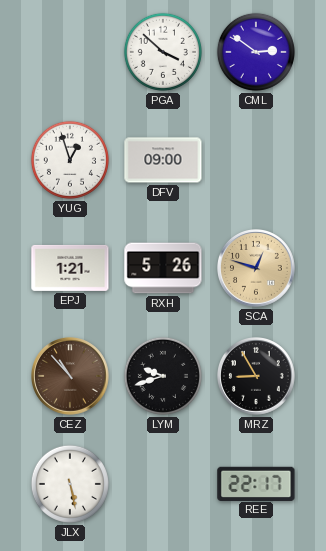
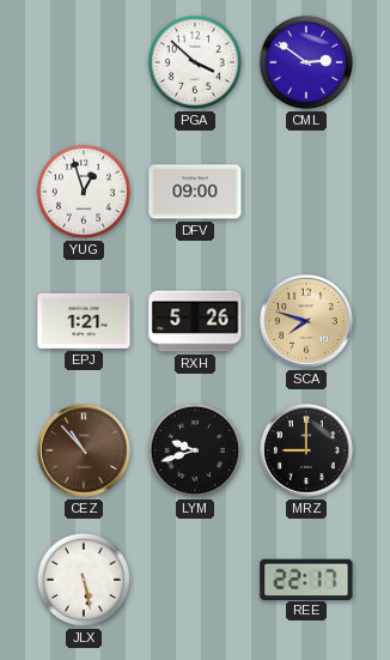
SCA: 12:48 -> 7:48
MRZ: 8:55 -> 9:00
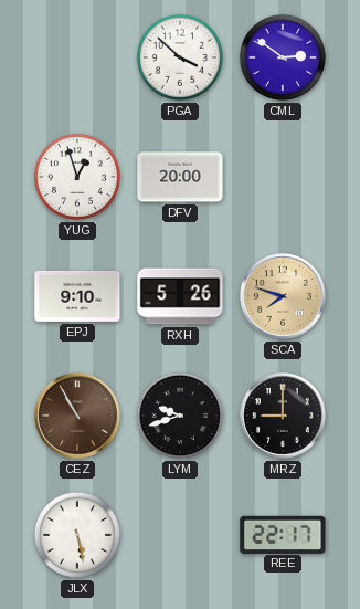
DFV: 09:00 -> 20:00
EPJ: 1:21 -> 9:10
CEZ: 10:53 -> 10:55
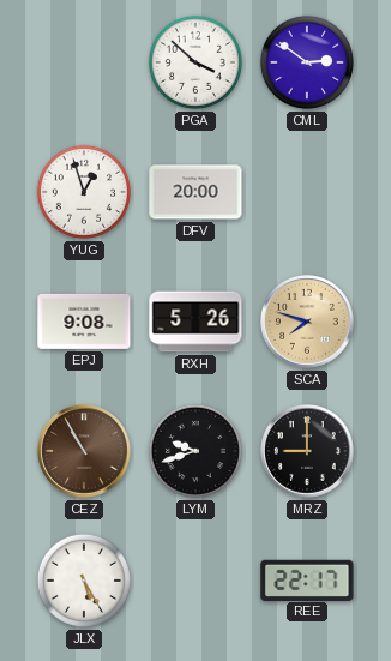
EPJ: 9:10 -> 9:08
JLX: 5:28 -> 5:25
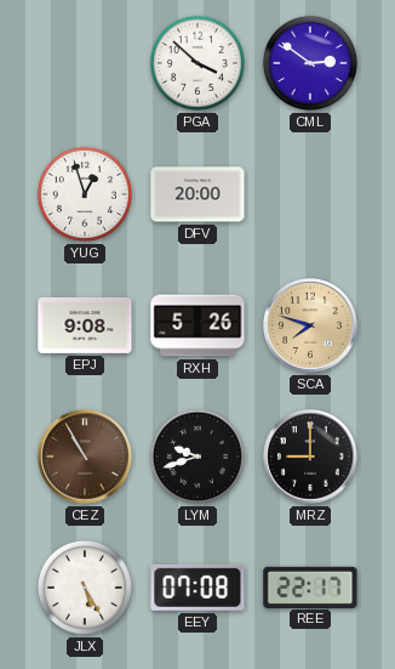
EEY: none -> 07:08
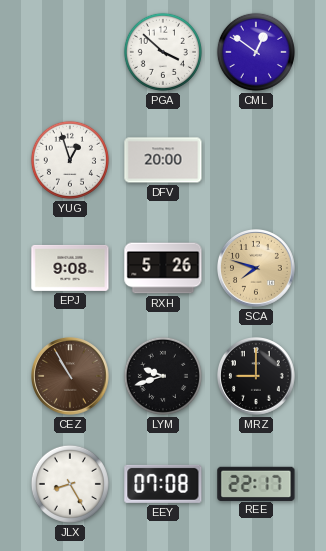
CML: 2:51 -> 12:51
JLX: 5:25 -> 8:25
